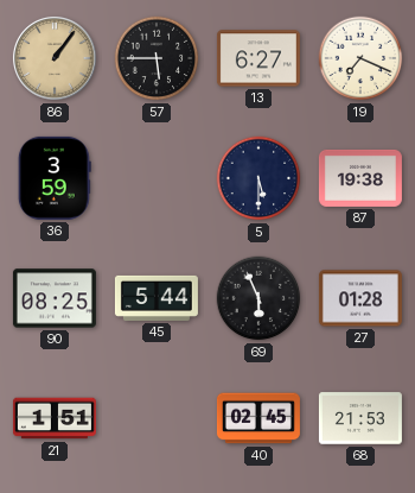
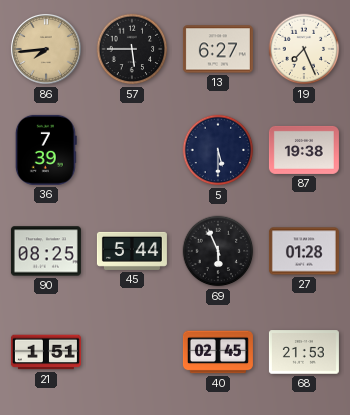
86: 1:06 -> 7:44
19: 7:19 -> 7:26
36: 3:59 -> 7:39
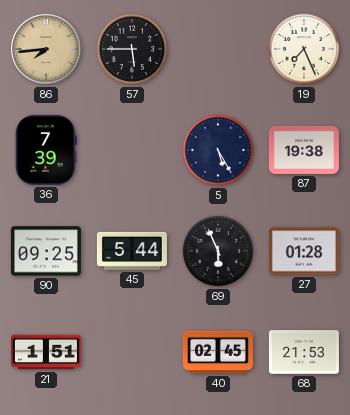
13: 6:27 -> none
5: 5:30 -> 5:25
90: 08:25 -> 09:25
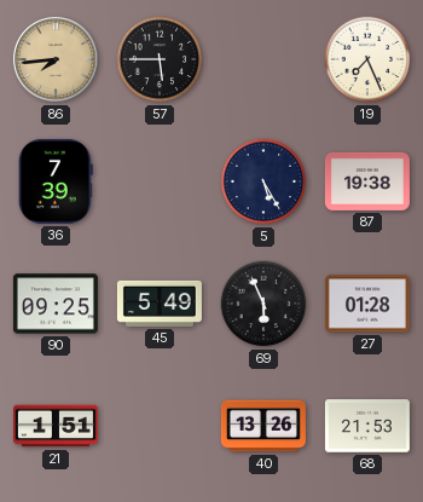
45: 5:44 -> 5:49
40: 02:45 -> 13:26
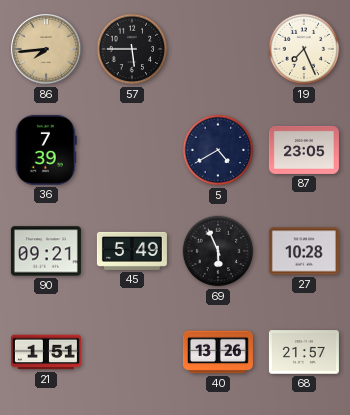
5: 5:25 -> 4:40
87: 19:38 -> 23:05
90: 09:25 -> 09:21
27: 01:28 -> 10:28
68: 21:53 -> 21:57
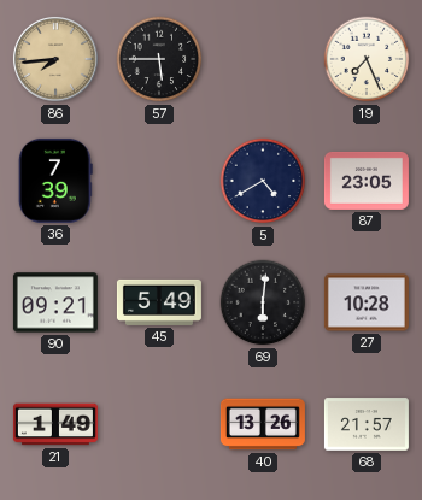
69: 5:56 -> 6:01
21: 1:51 -> 1:49
